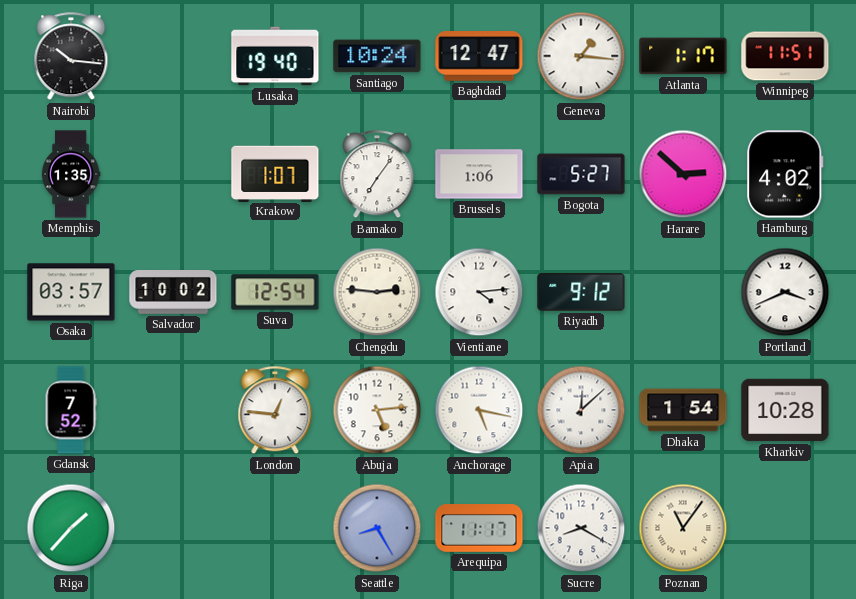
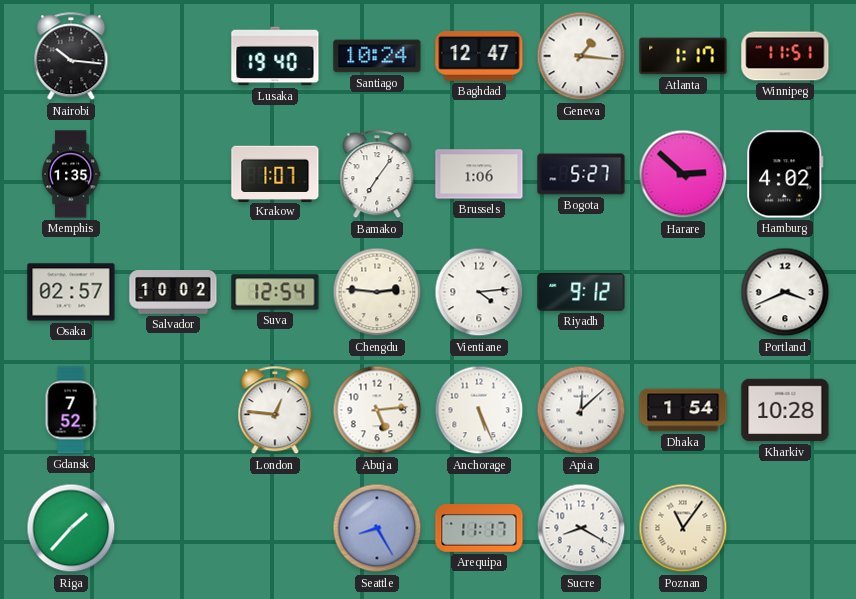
Osaka: 03:57 -> 02:57
Anchorage: 5:17 -> 5:26
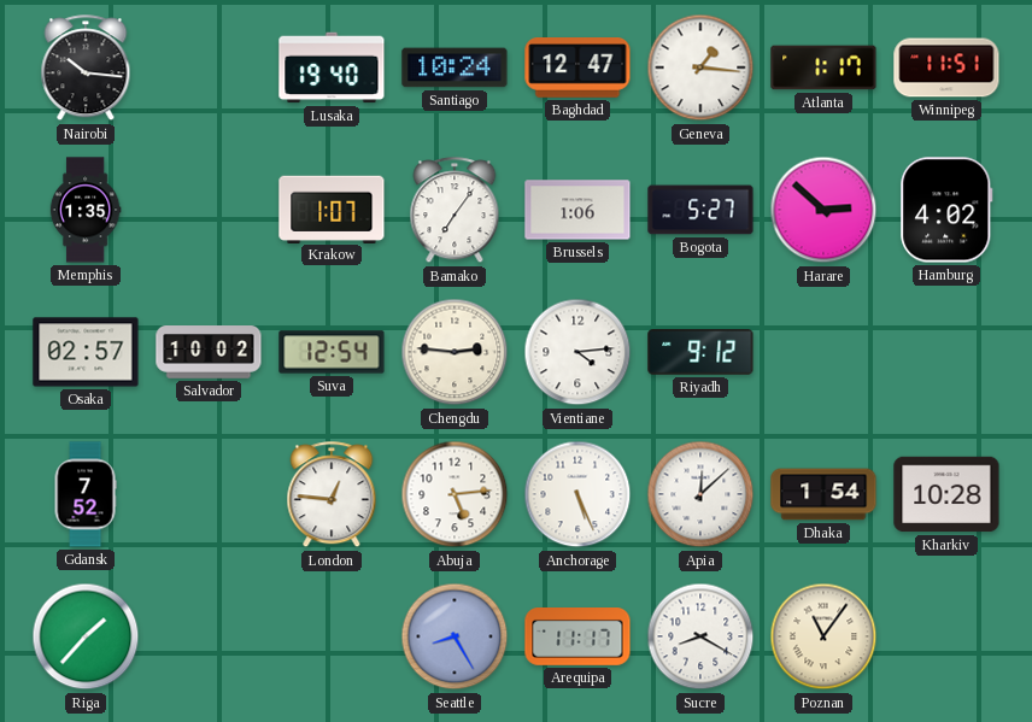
Portland: 3:41 -> none
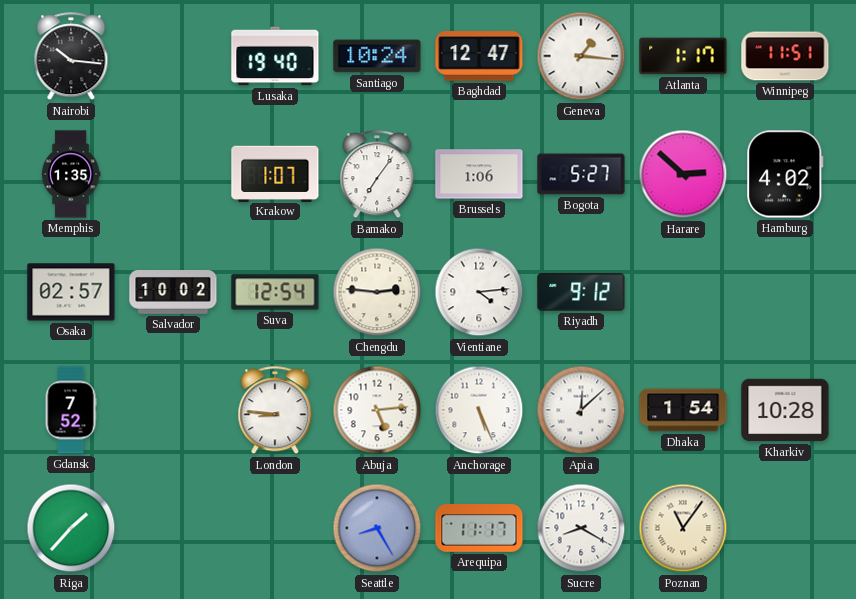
London: 12:46 -> 8:46
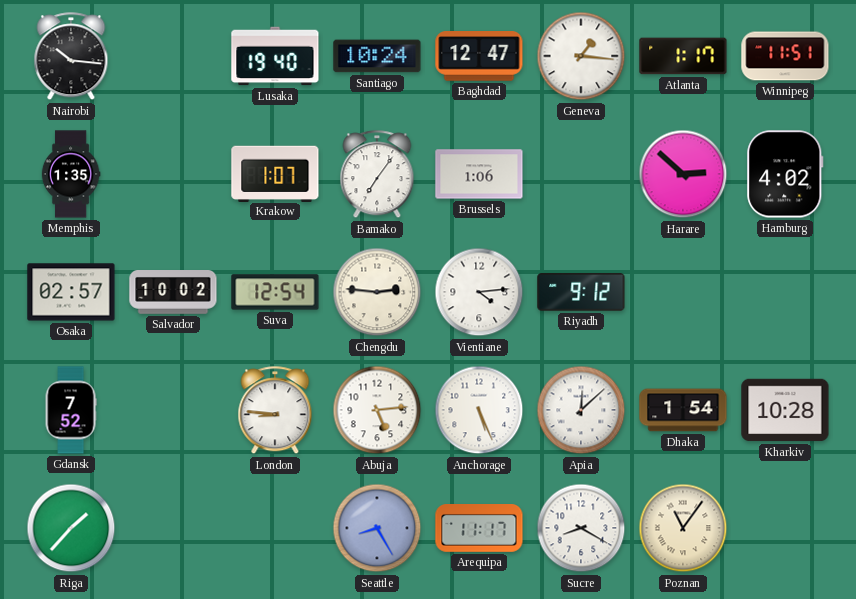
Bogota: 5:27 -> none
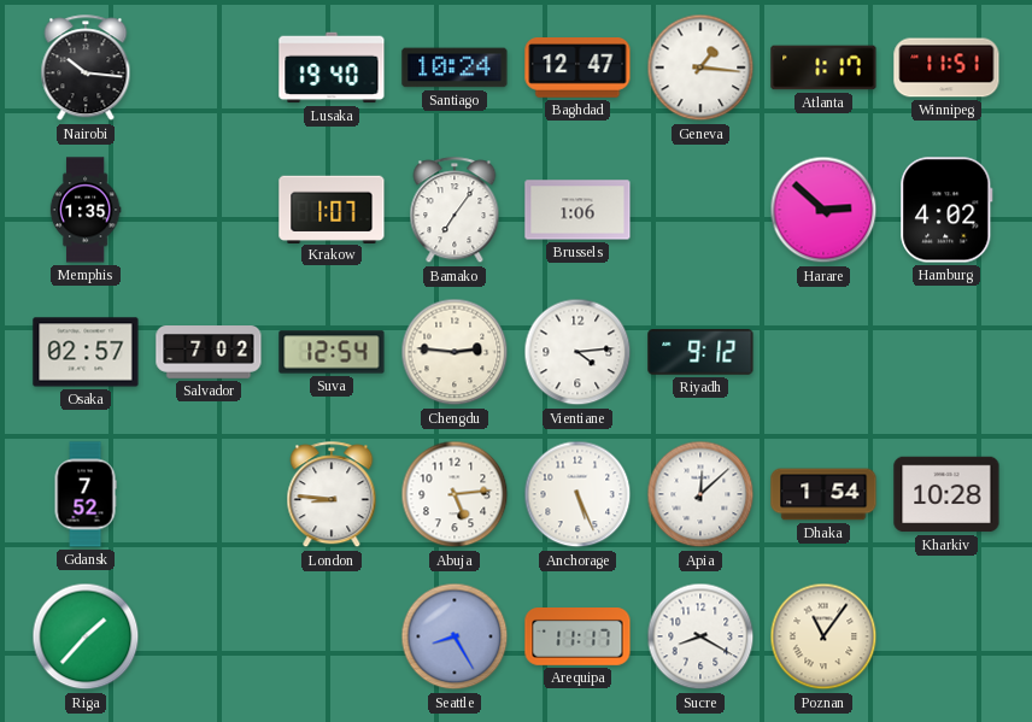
Salvador: 10:02 -> 7:02
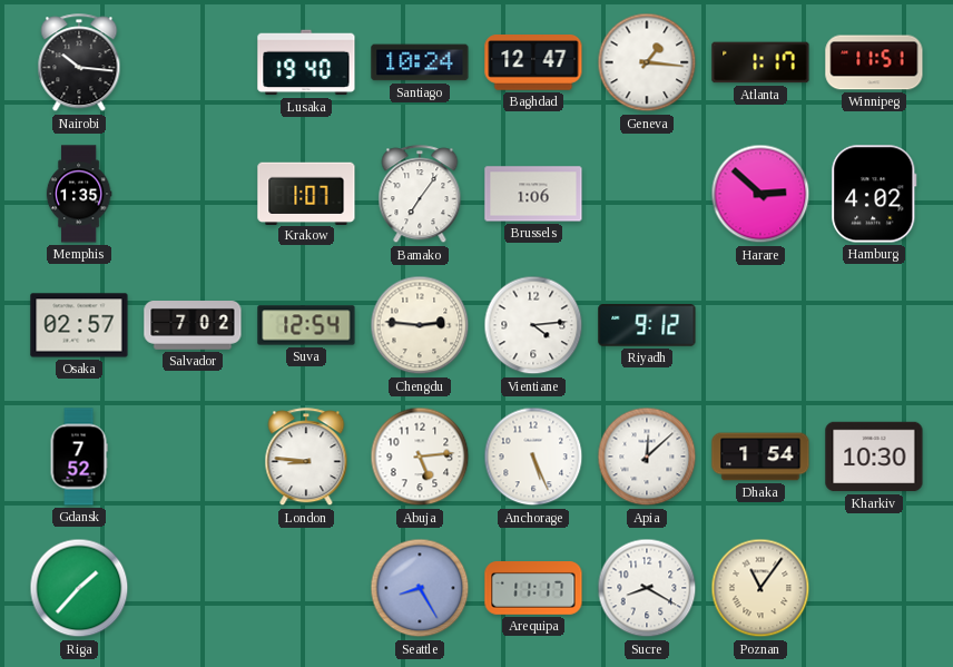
Kharkiv: 10:28 -> 10:30
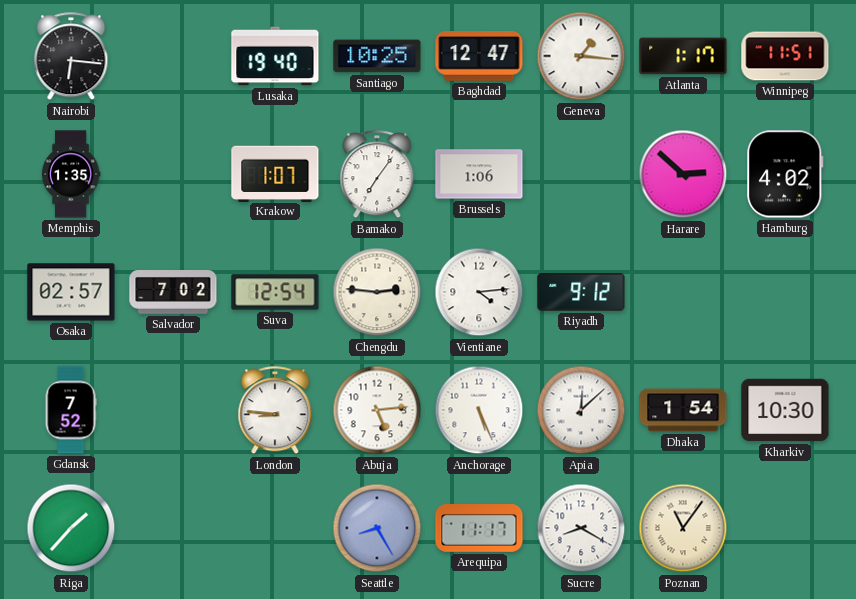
Nairobi: 10:16 -> 6:16
Santiago: 10:24 -> 10:25
